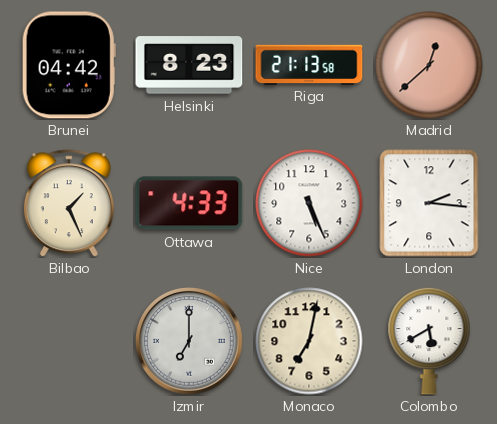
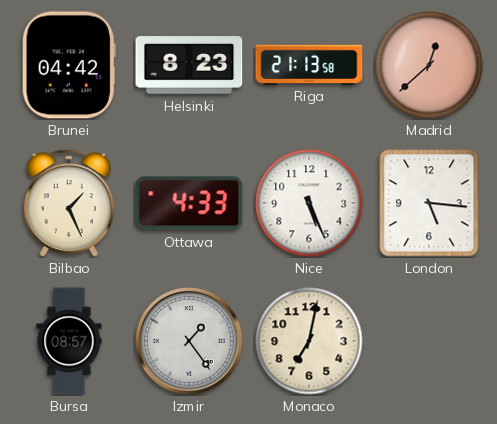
London: 2:16 -> 5:16
Bursa: none -> 08:57
Izmir: 7:00 -> 1:24
Colombo: 5:40 -> none
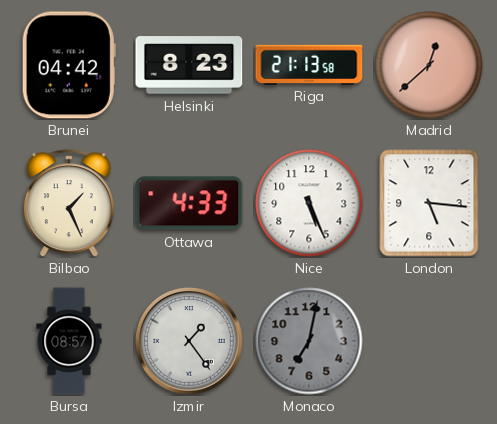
Monaco dial: cream -> grey
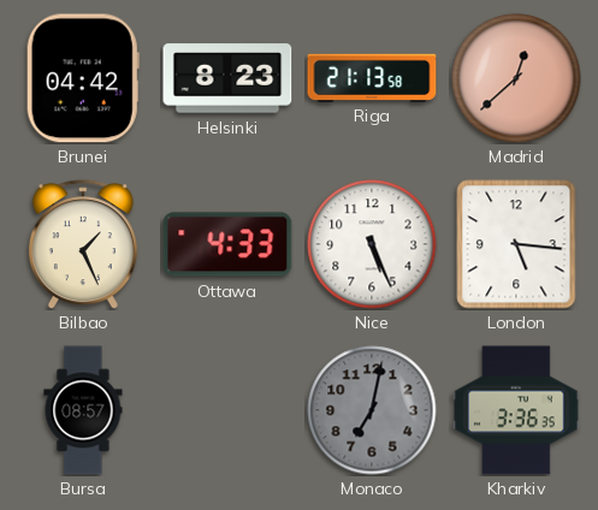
Izmir: 1:24 -> none
Kharkiv: none -> 3:36
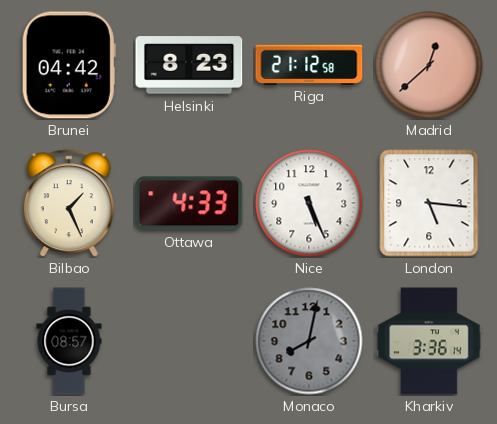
Riga: 21:13 -> 21:12
Monaco: 7:02 -> 8:02
Kharkiv: 3:36:35 -> 3:36:14
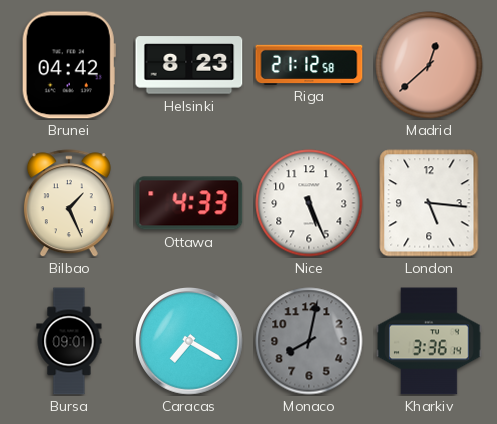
Bursa: 08:57 -> 09:01
Caracas: none -> 7:20
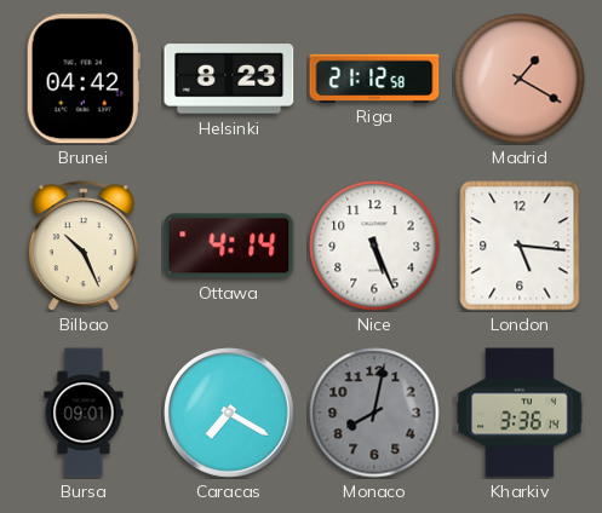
Madrid: 12:38 -> 1:20
Bilbao: 1:26 -> 10:26
Ottawa: 4:33 -> 4:14
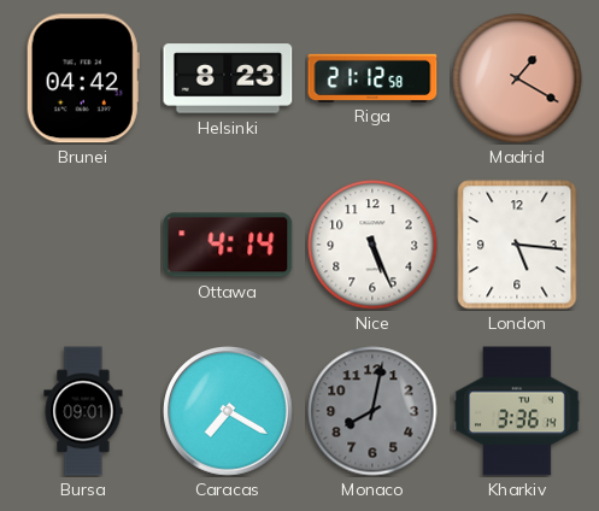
Bilbao: 10:26 -> none
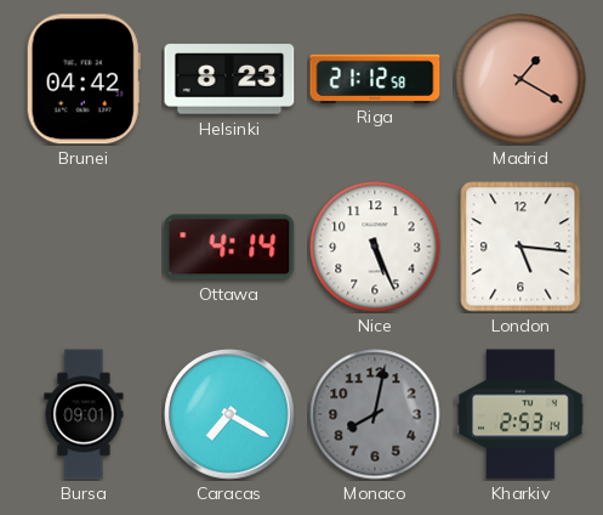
Kharkiv: 3:36 -> 2:53
